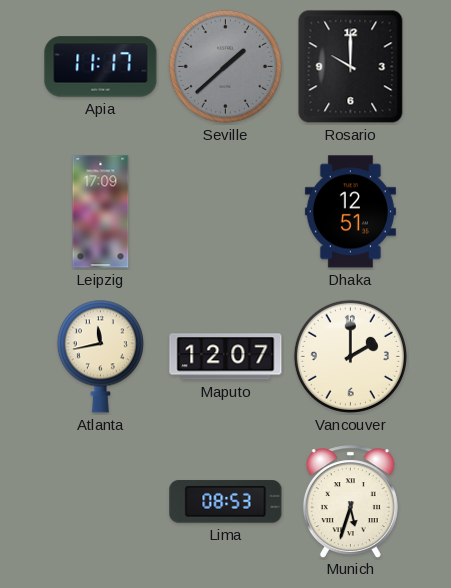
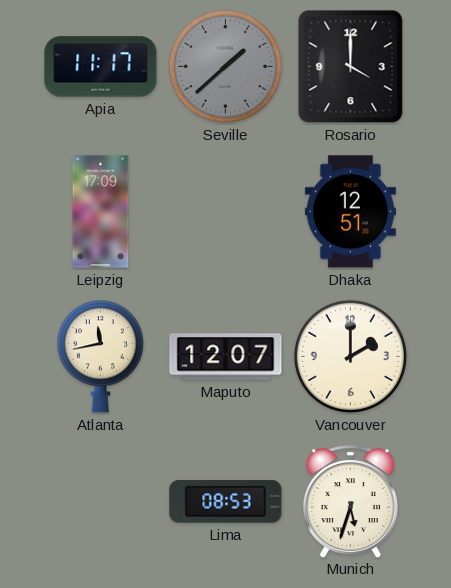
Rosario: 10:00 -> 4:00
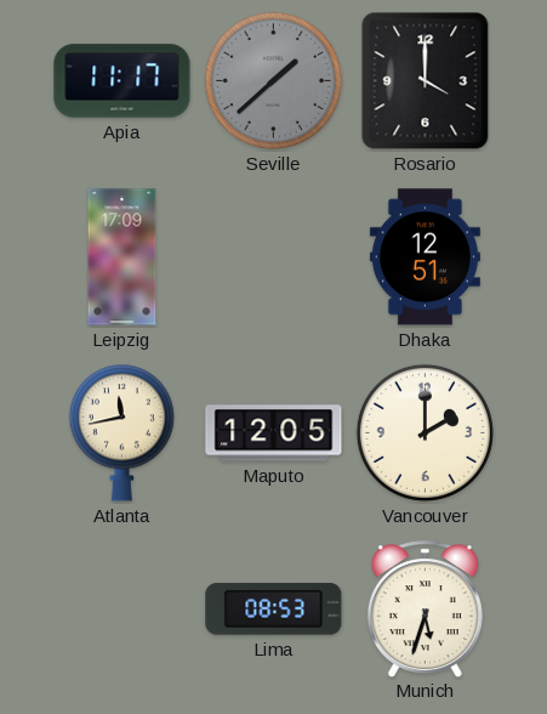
Maputo: 12:07 -> 12:05
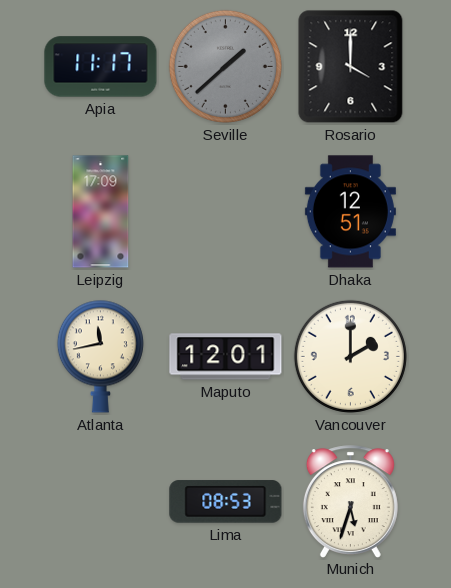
Maputo: 12:05 -> 12:01
